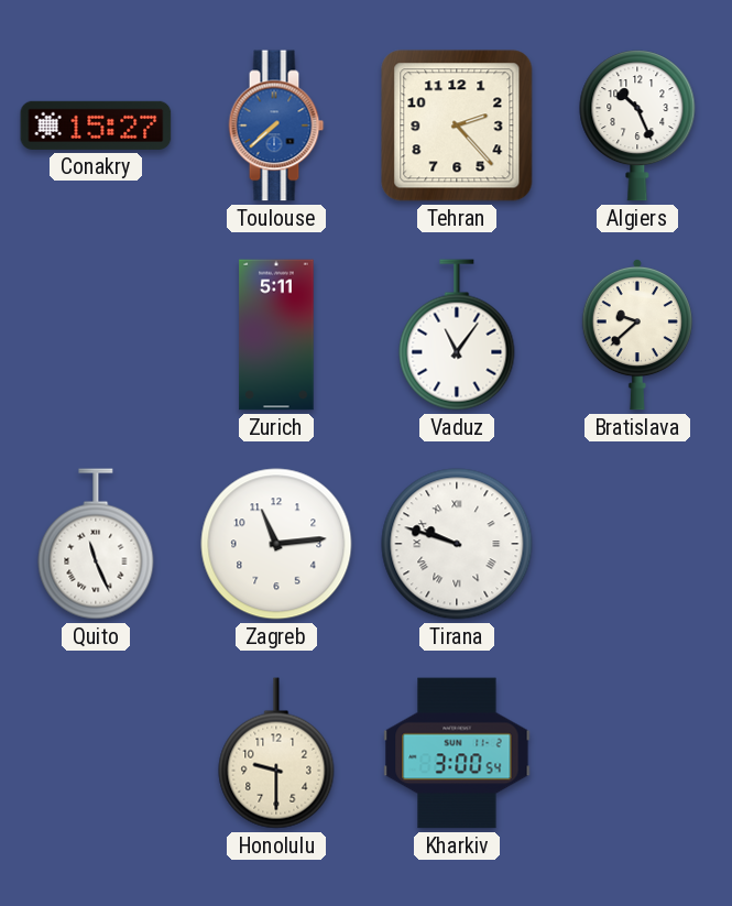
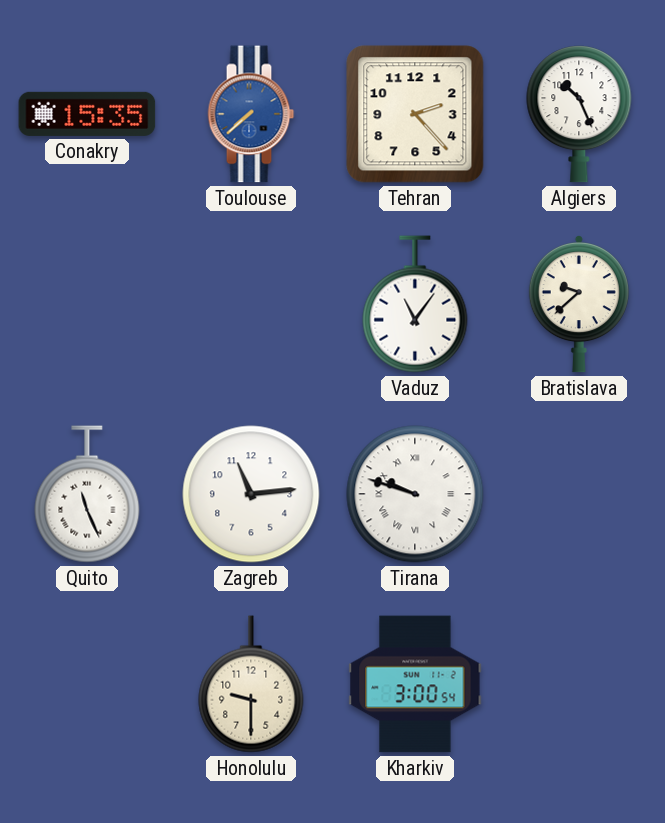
Conakry: 15:27 -> 15:35
Zurich: 5:11 -> none
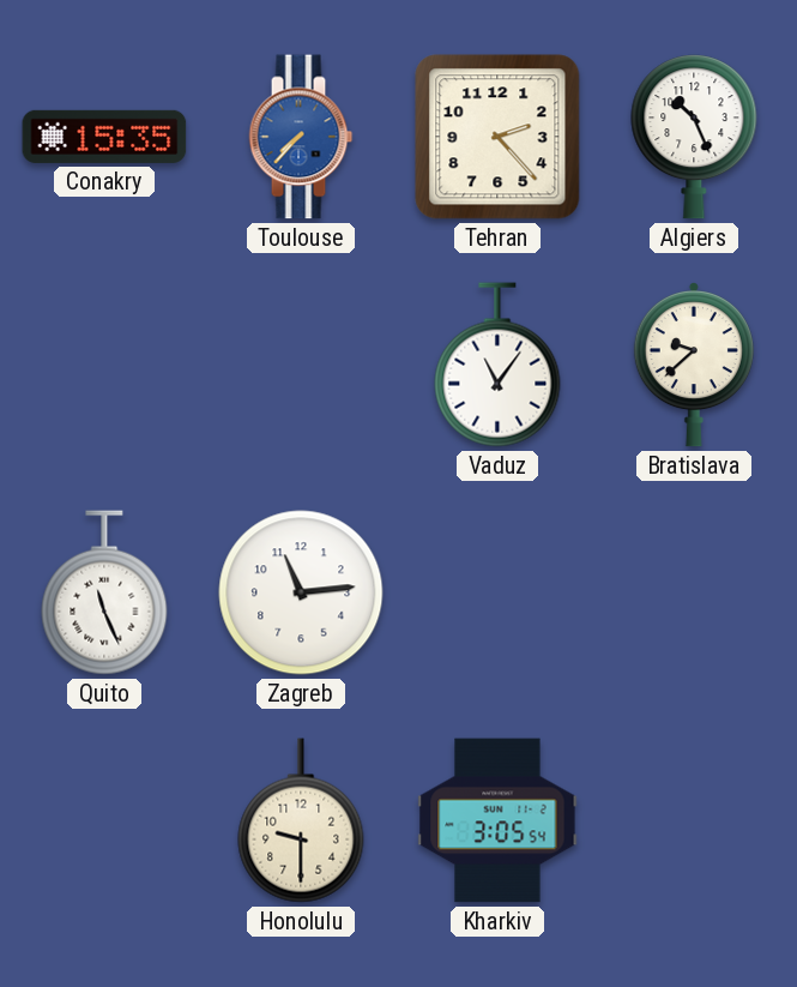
Toulouse: 7:38 -> 7:37
Tirana: 9:48 -> none
Kharkiv: 3:00 -> 3:05
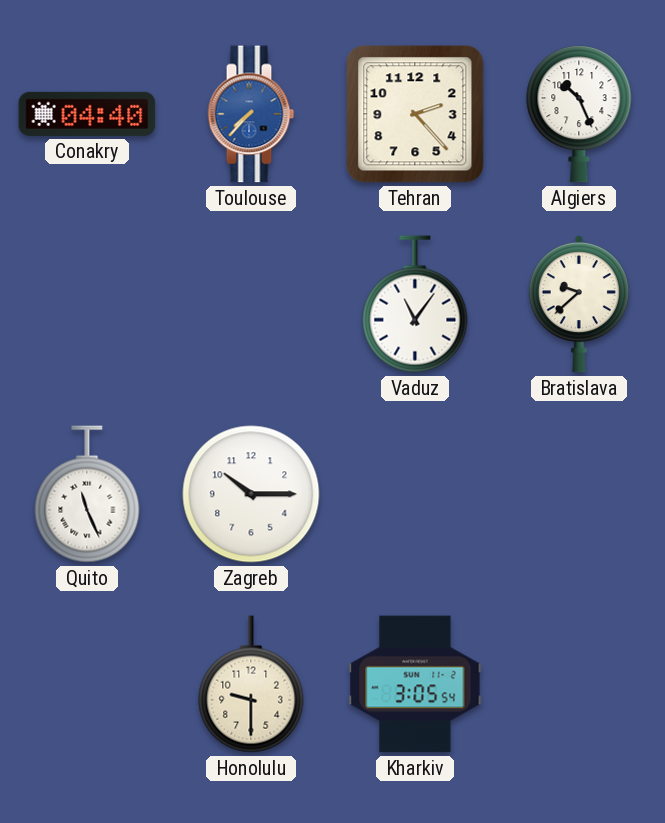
Conakry: 15:35 -> 04:40
Zagreb: 11:14 -> 10:15
